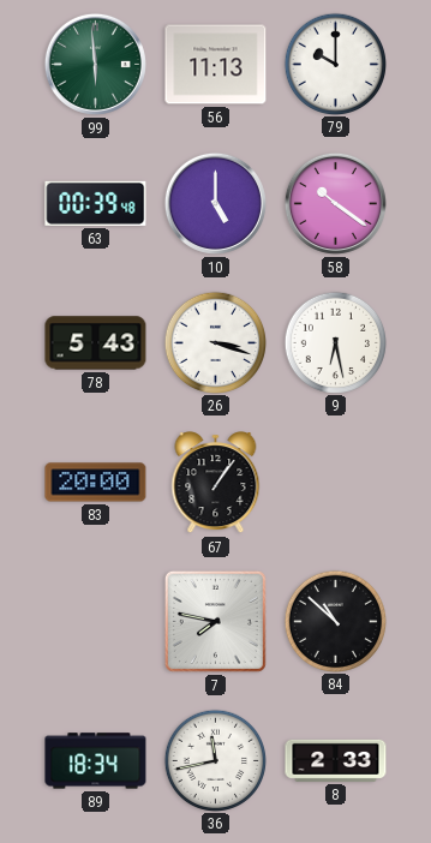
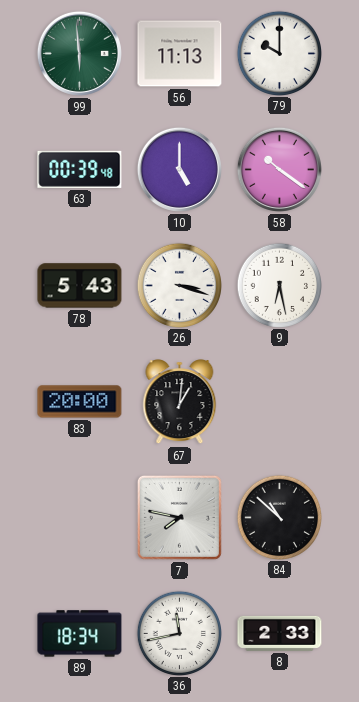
67: 1:06 -> 1:01
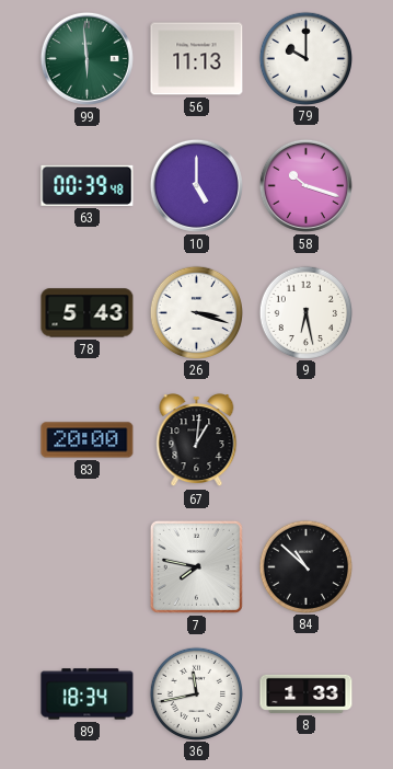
58: 10:21 -> 10:18
8: 2:33 -> 1:33
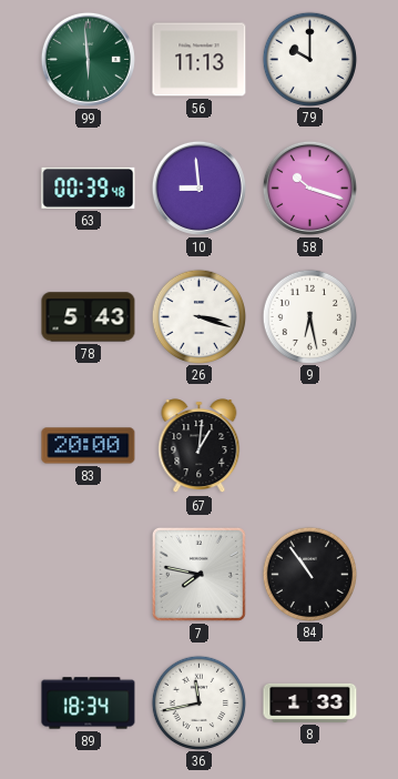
10: 5:00 -> 8:59
84: 10:52 -> 10:54
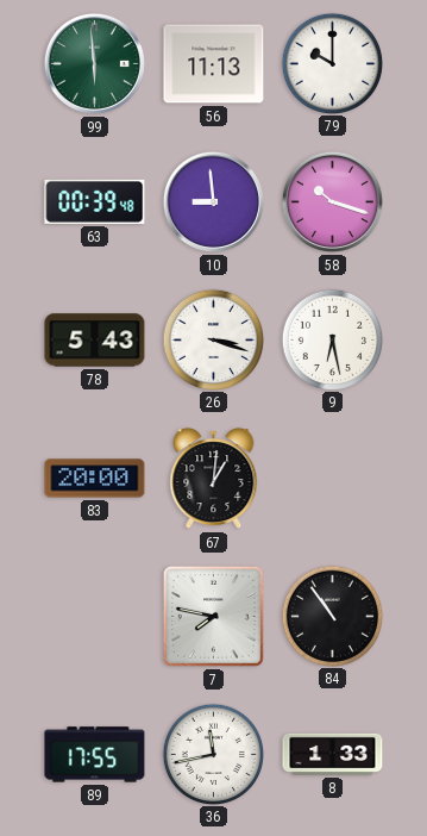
89: 18:34 -> 17:55
